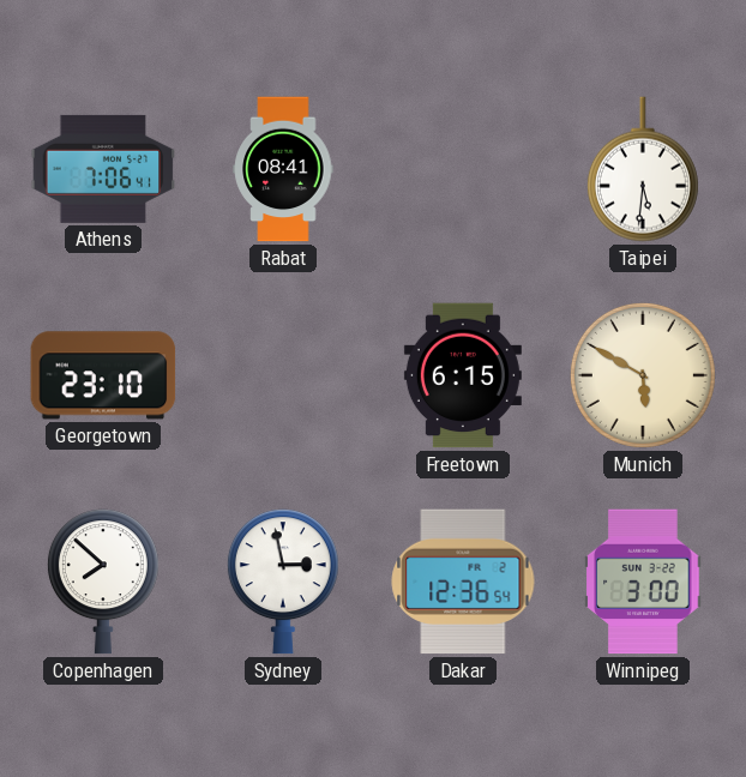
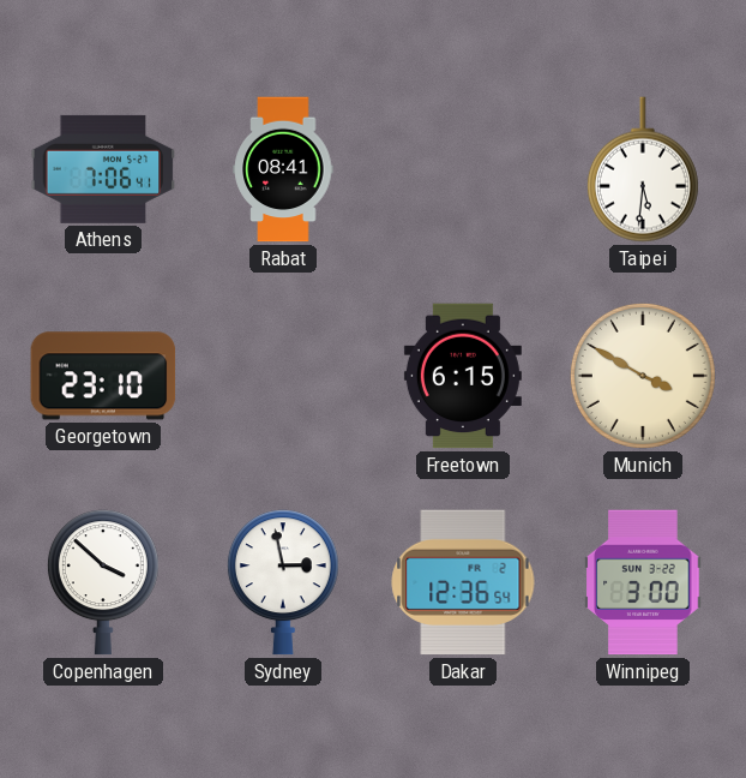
Munich: 5:50 -> 3:50
Copenhagen: 7:52 -> 3:52
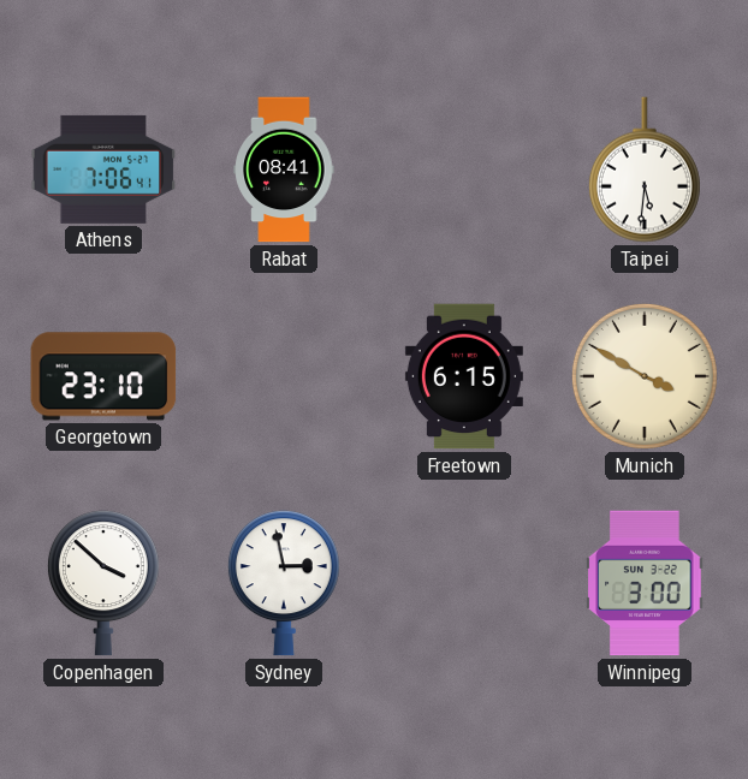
Dakar: 12:36 -> none
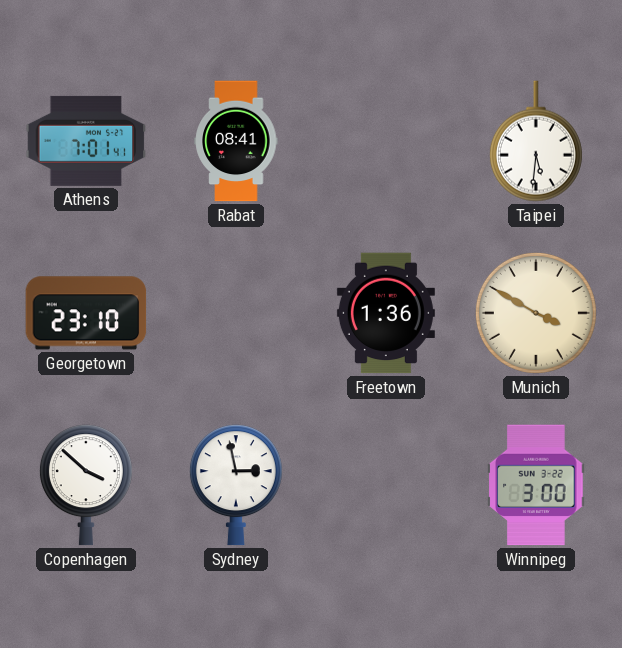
Athens: 7:06 -> 7:01
Freetown: 6:15 -> 1:36
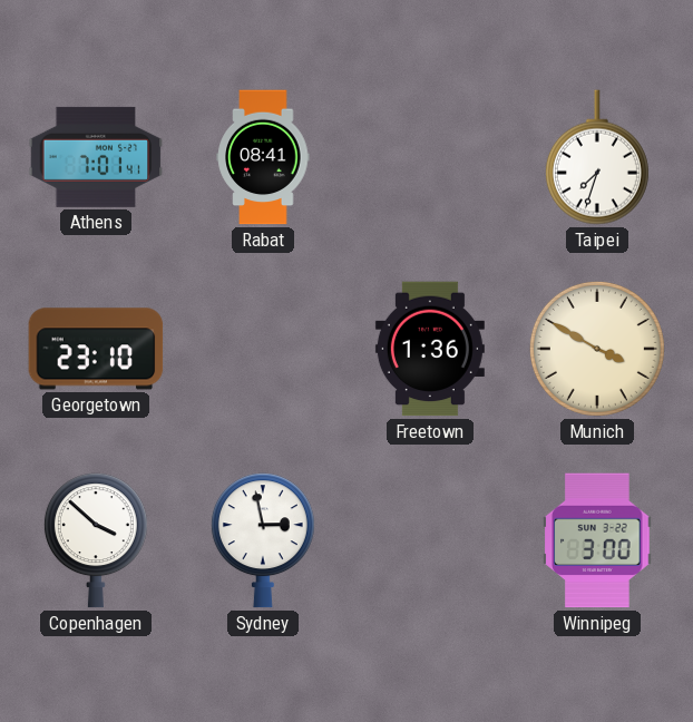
Taipei: 5:31 -> 7:33
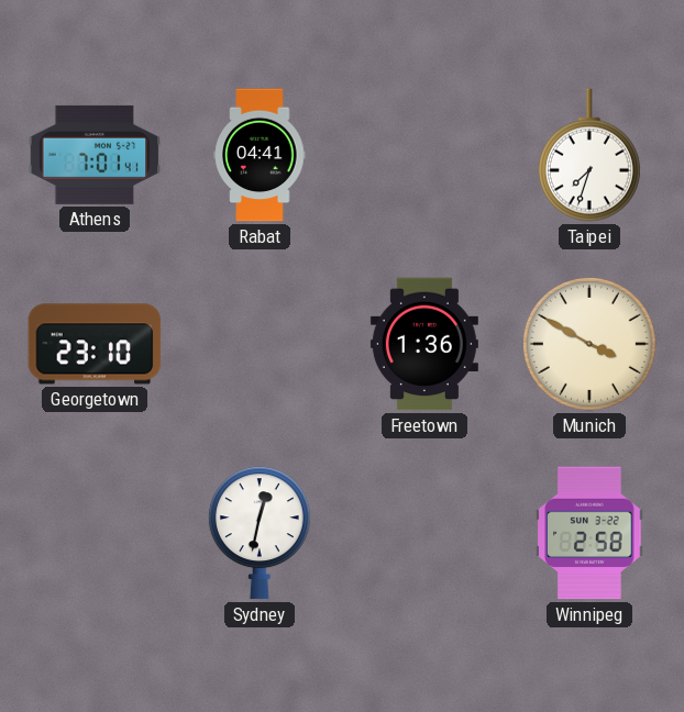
Rabat: 08:41 -> 04:41
Copenhagen: 3:52 -> none
Sydney: 2:58 -> 12:32
Winnipeg: 3:00 -> 2:58
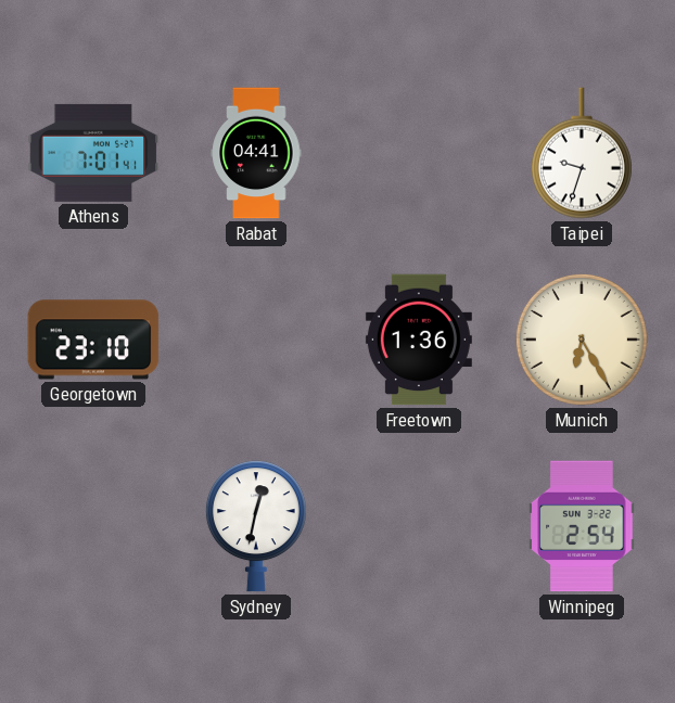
Taipei: 7:33 -> 9:33
Munich: 3:50 -> 6:25
Winnipeg: 2:58 -> 2:54
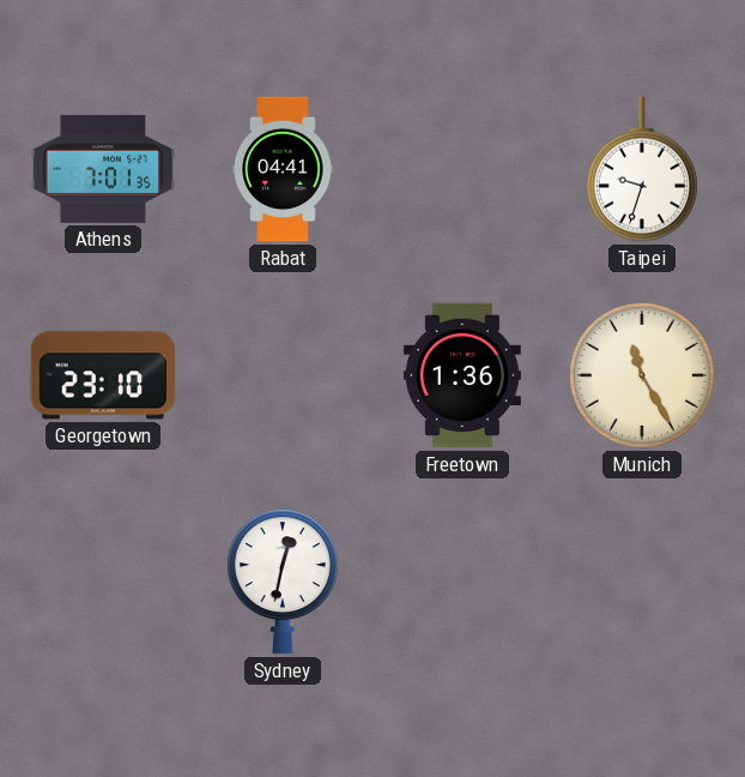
Athens: 7:01:41 -> 7:01:35
Munich: 6:25 -> 11:25
Winnipeg: 2:54 -> none
